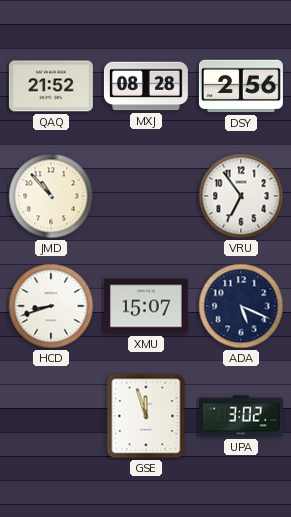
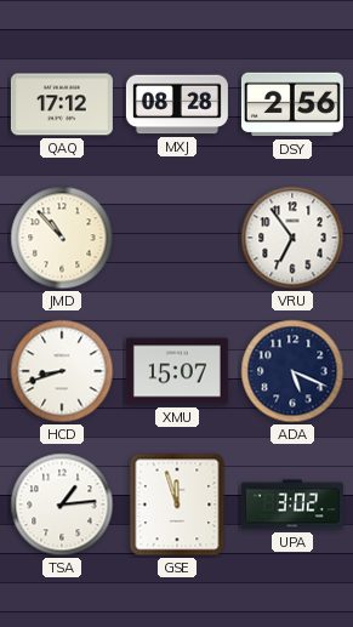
QAQ: 21:52 -> 17:12
TSA: none -> 1:14
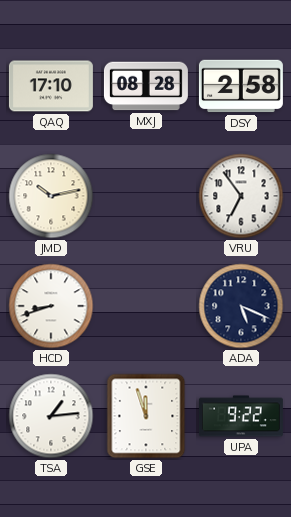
QAQ: 17:12 -> 17:10
DSY: 2:56 -> 2:58
JMD: 10:53 -> 10:13
XMU: 15:07 -> none
UPA: 3:02 -> 9:22
